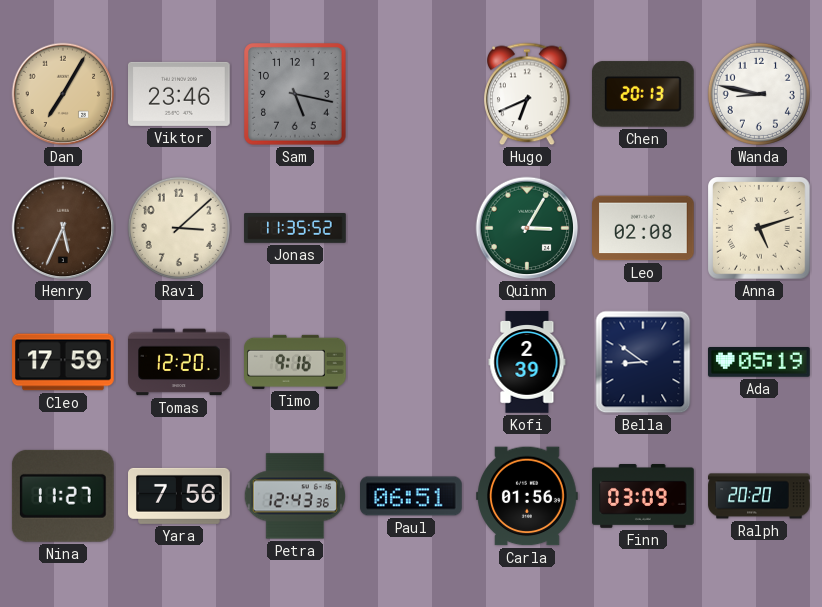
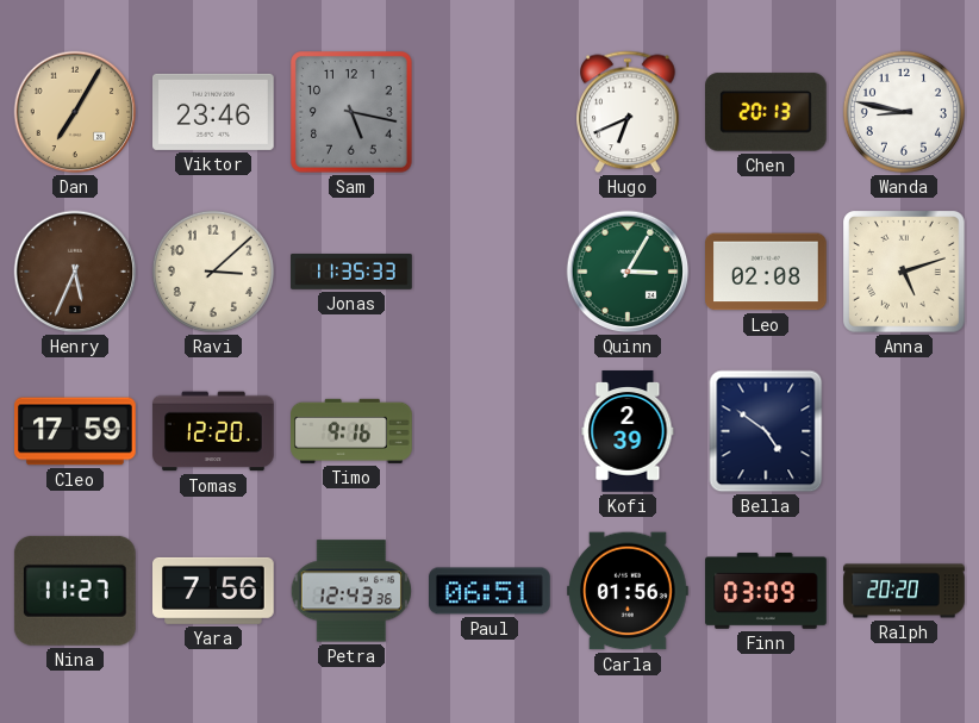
Jonas: 11:35:52 -> 11:35:33
Bella: 8:51 -> 4:51
Ada: 05:19 -> none
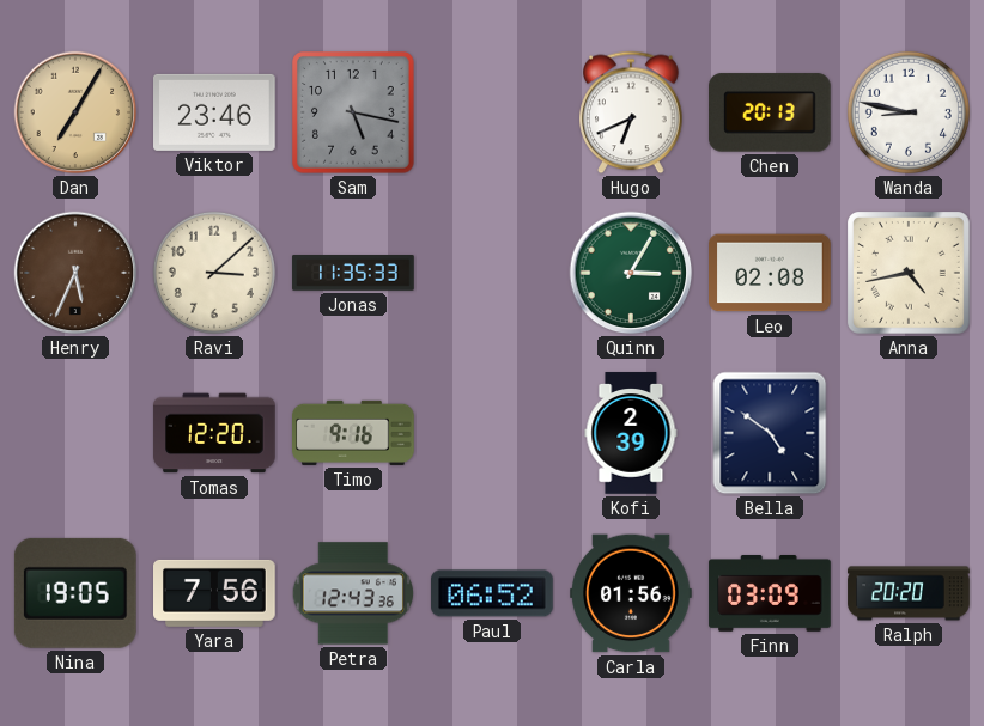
Anna: 5:12 -> 4:43
Cleo: 17:59 -> none
Nina: 11:27 -> 19:05
Paul: 06:51 -> 06:52
